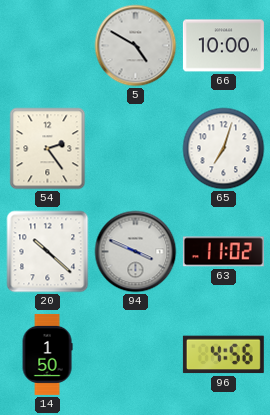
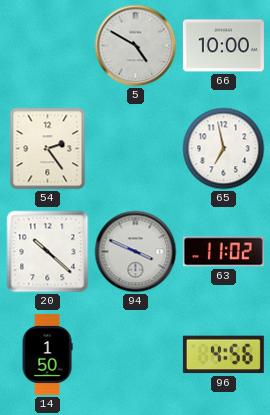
65: 7:03 -> 6:58
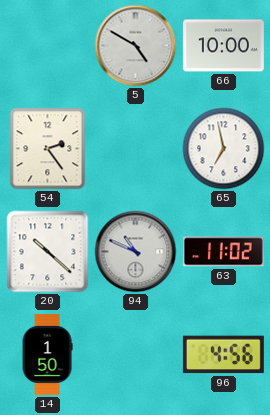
94: 3:49 -> 10:49
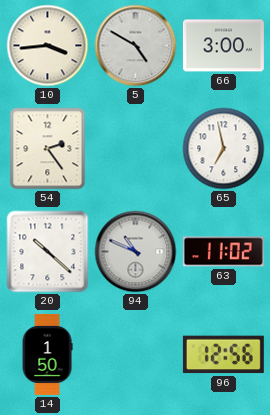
10: none -> 3:44
66: 10:00 -> 3:00
96: 4:56 -> 12:56
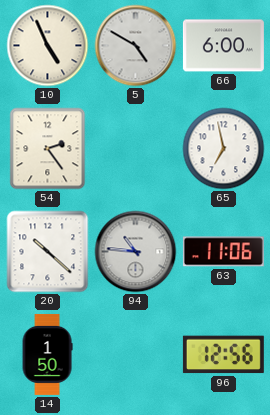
10: 3:44 -> 4:56
66: 3:00 -> 6:00
94: 10:49 -> 10:46
63: 11:02 -> 11:06
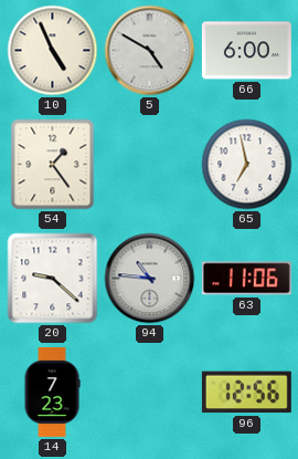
54: 2:24 -> 1:24
20: 10:22 -> 9:22
14: 1:50 -> 7:23
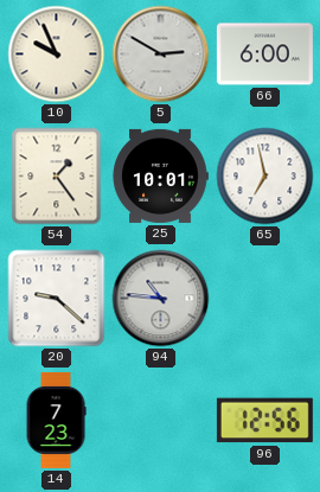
10: 4:56 -> 9:56
5: 4:50 -> 2:50
25: none -> 10:01
63: 11:06 -> none
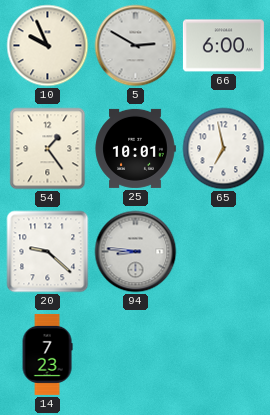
94: 10:46 -> 8:46
96: 12:56 -> none
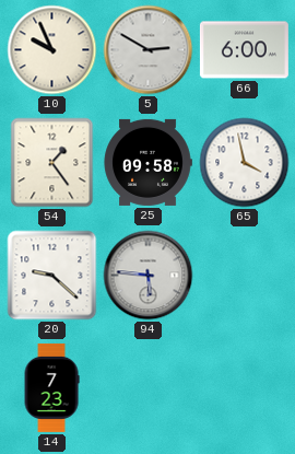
25: 10:01 -> 09:58
65: 6:58 -> 3:58
94: 8:46 -> 5:46
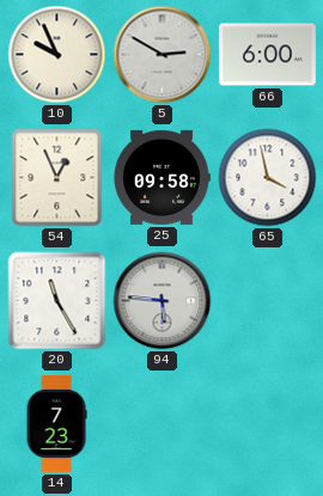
54: 1:24 -> 12:56
20: 9:22 -> 11:25
